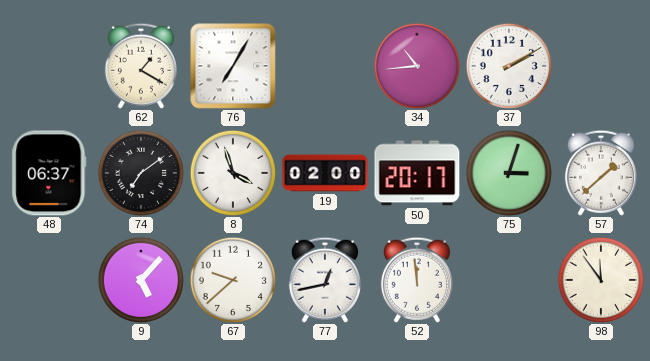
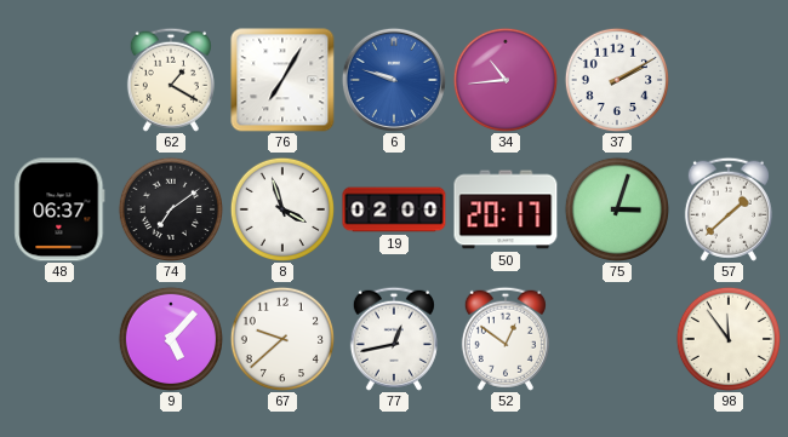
6: none -> 9:48
52: 11:59 -> 12:51
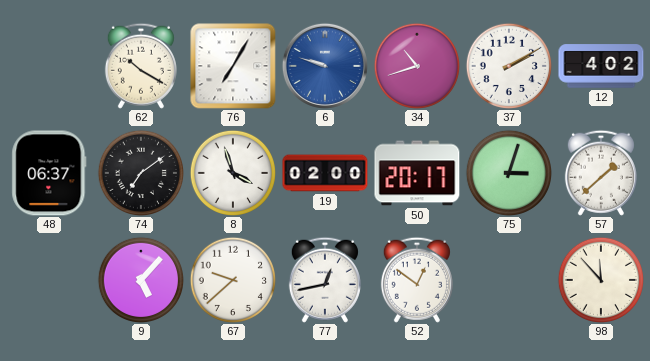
62: 1:20 -> 10:20
34: 10:44 -> 10:42
12: none -> 4:02
98: 11:54 -> 11:53
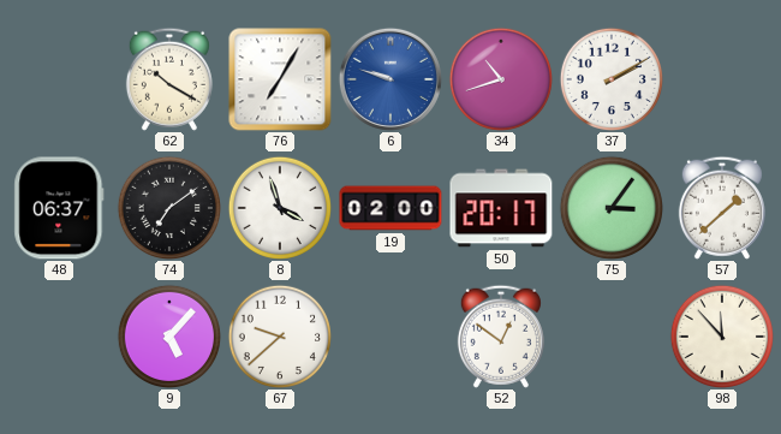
12: 4:02 -> none
75: 3:03 -> 3:06
77: 12:43 -> none
